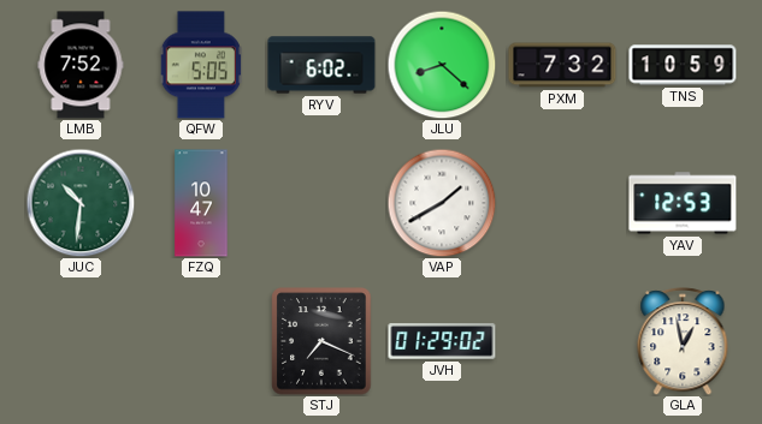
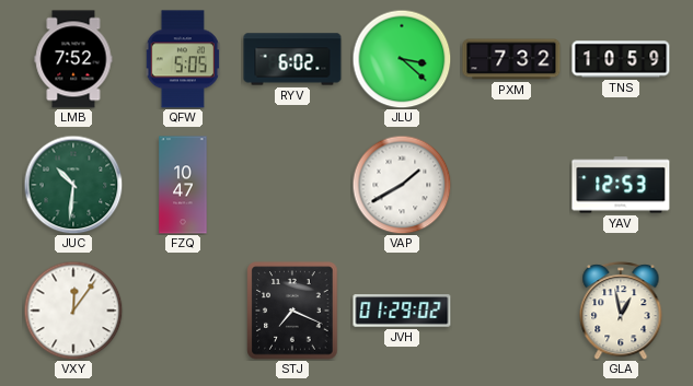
JLU: 8:22 -> 3:22
VXY: none -> 12:06
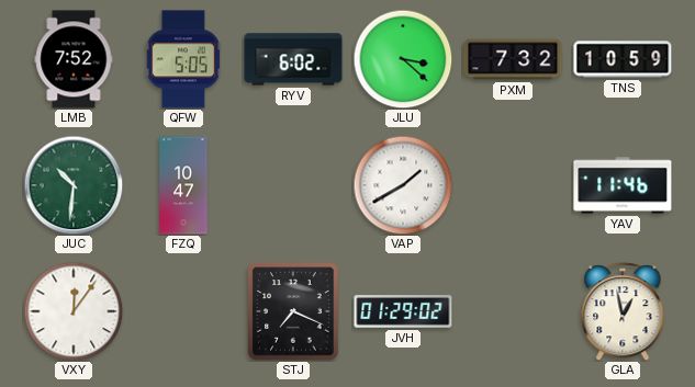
YAV: 12:53 -> 11:46
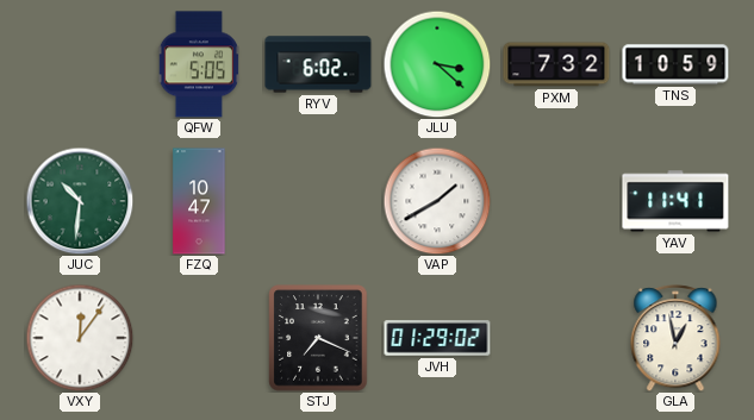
LMB: 7:52 -> none
YAV: 11:46 -> 11:41
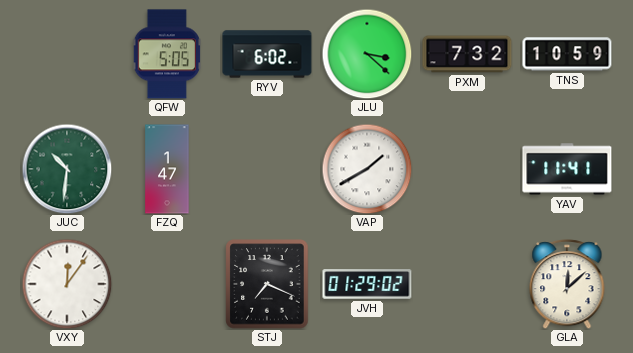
FZQ: 10:47 -> 1:47
GLA: 12:58 -> 12:08
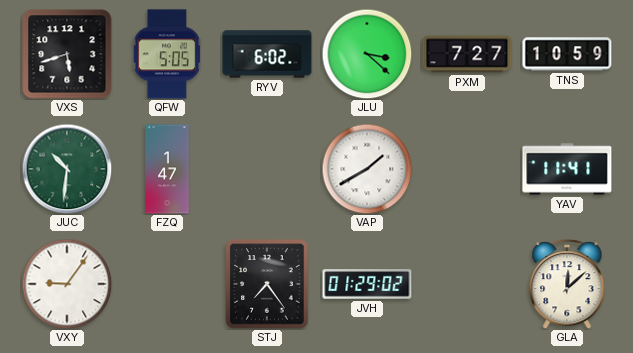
VXS: none -> 5:42
PXM: 7:32 -> 7:27
VXY: 12:06 -> 9:06
STJ: 7:19 -> 7:24
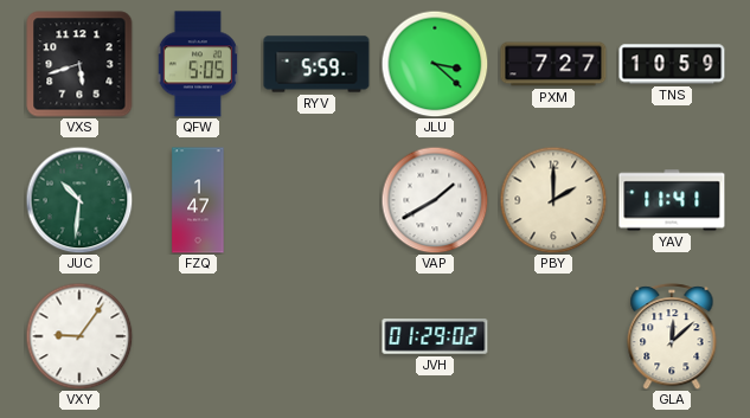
RYV: 6:02 -> 5:59
PBY: none -> 2:00
STJ: 7:24 -> none
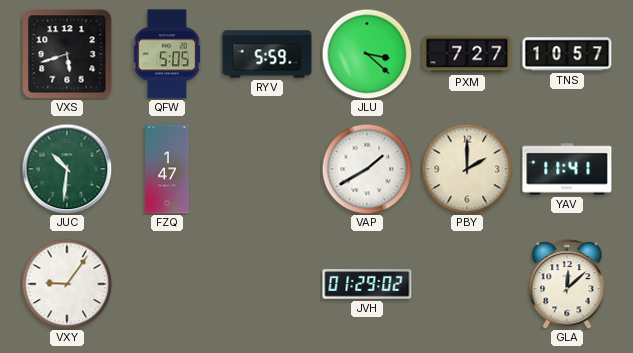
TNS: 10:59 -> 10:57
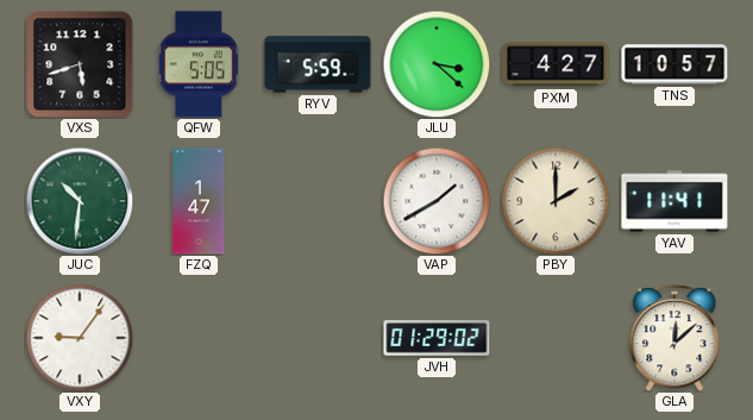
PXM: 7:27 -> 4:27
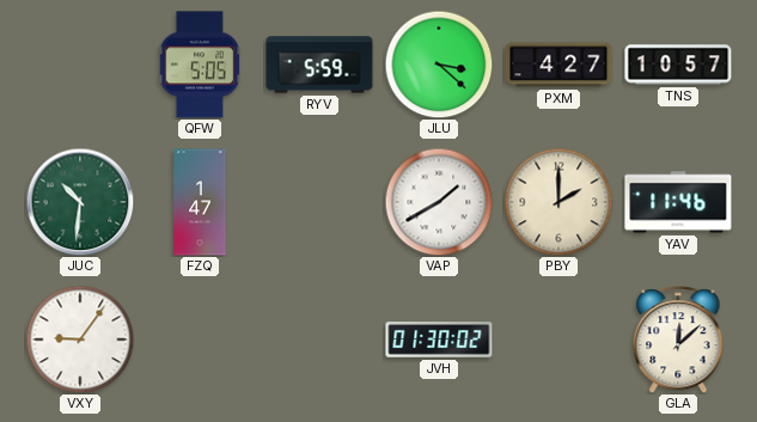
VXS: 5:42 -> none
YAV: 11:41 -> 11:46
JVH: 01:29 -> 01:30
